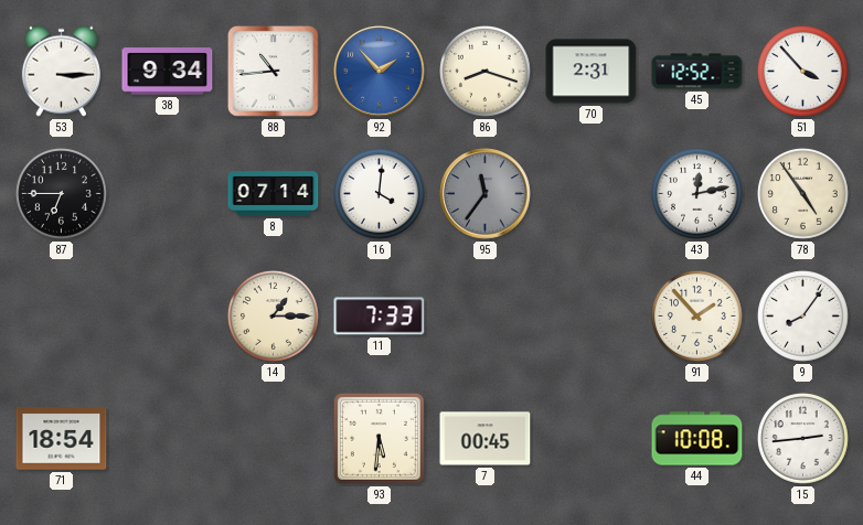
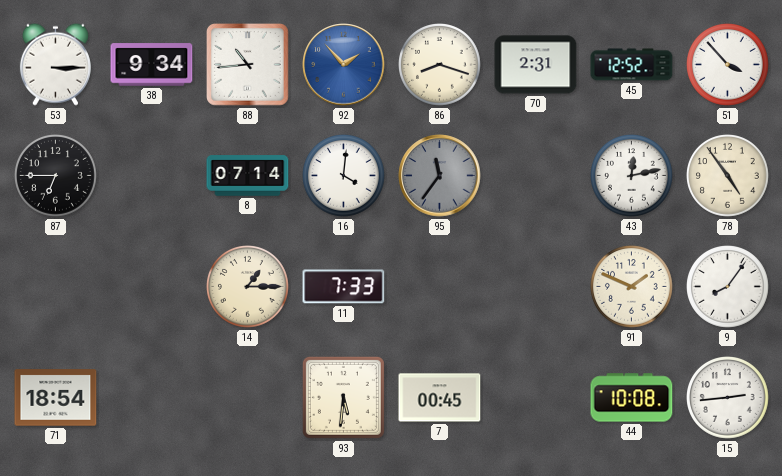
91: 1:53 -> 1:49
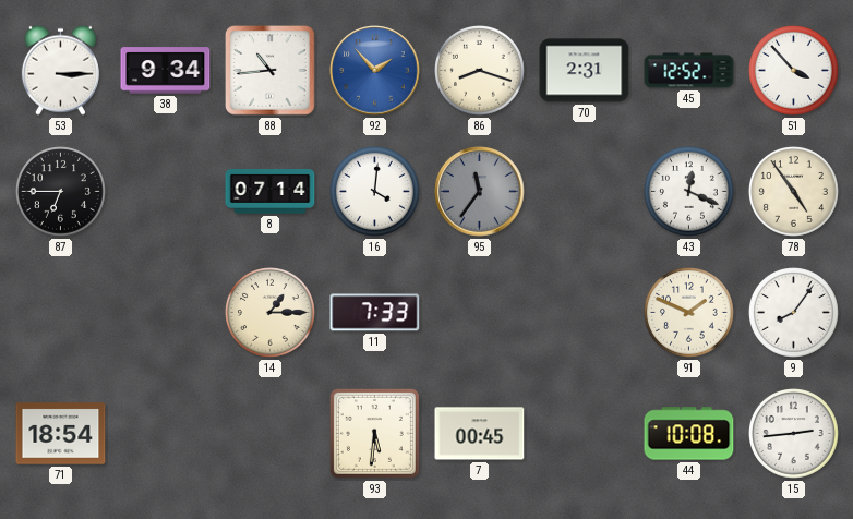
43: 12:13 -> 12:19
